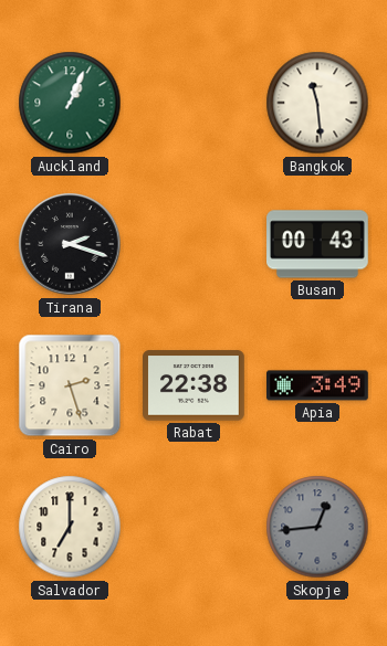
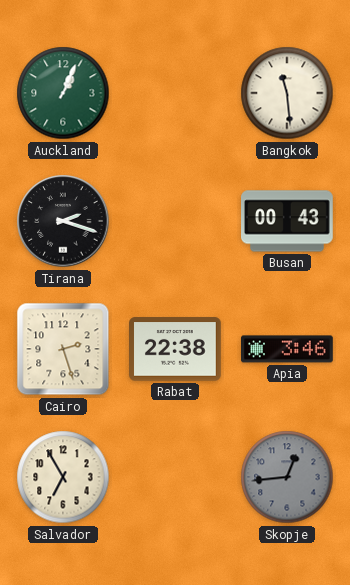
Apia: 3:49 -> 3:46
Salvador: 7:00 -> 6:55
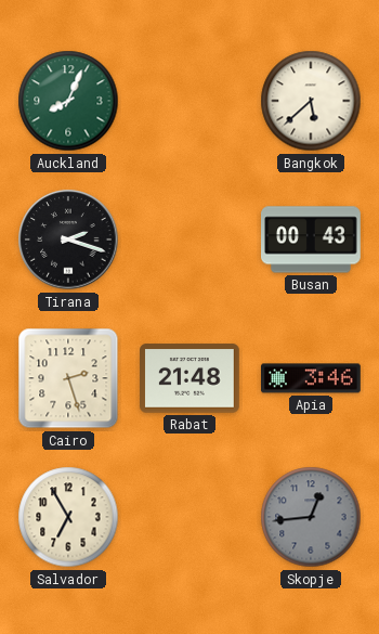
Auckland: 1:04 -> 8:04
Bangkok: 11:29 -> 5:38
Rabat: 22:38 -> 21:48
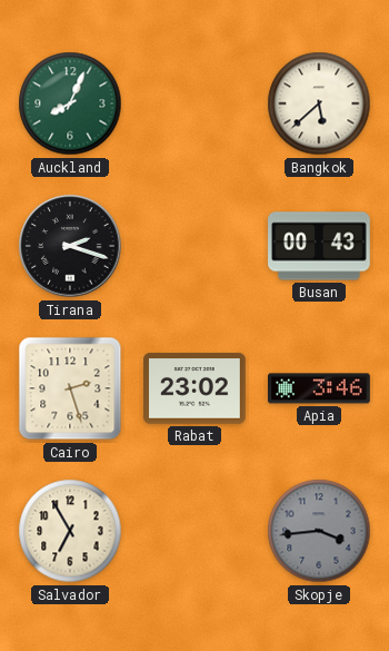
Rabat: 21:48 -> 23:02
Skopje: 12:44 -> 3:44
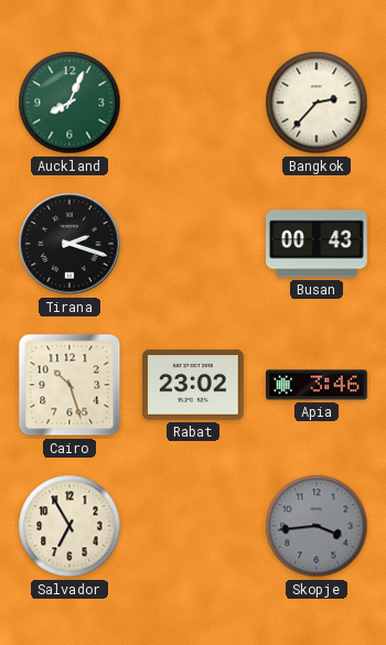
Bangkok: 5:38 -> 2:37
Cairo: 2:27 -> 10:27
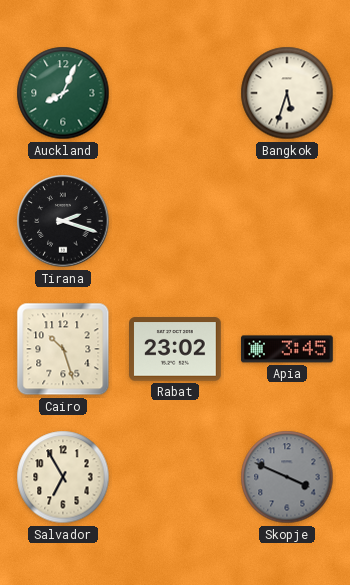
Bangkok: 2:37 -> 5:33
Busan: 00:43 -> none
Apia: 3:46 -> 3:45
Skopje: 3:44 -> 3:49
